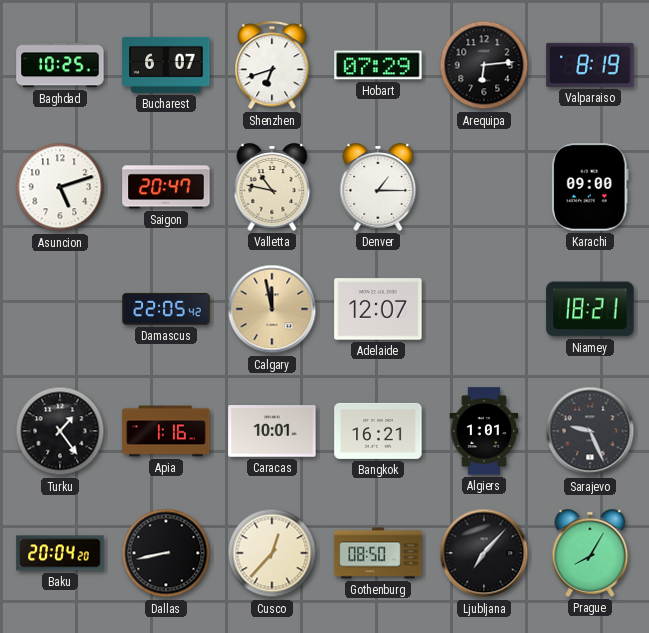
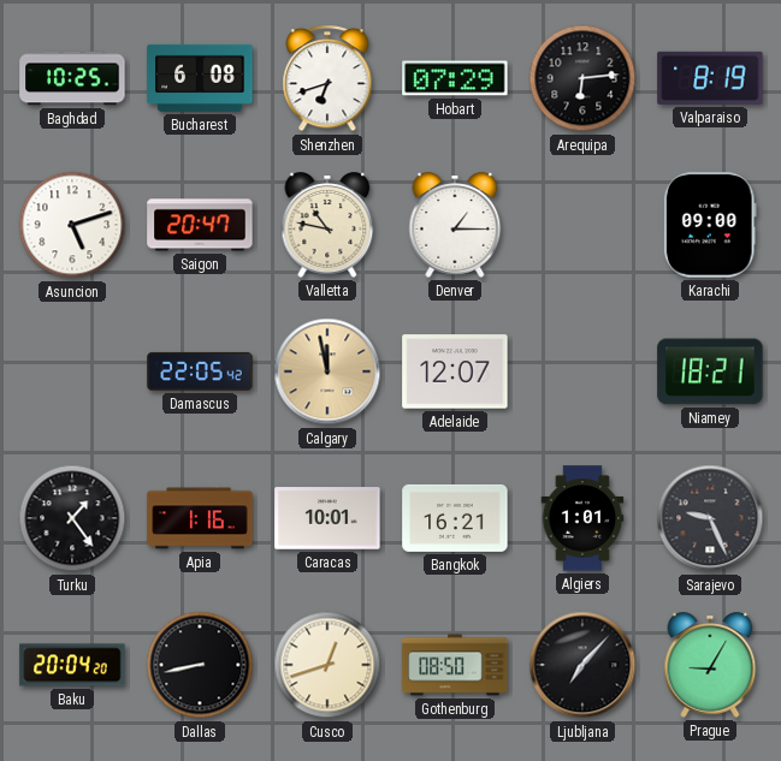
Bucharest: 6:07 -> 6:08
Cusco: 12:37 -> 12:42
Prague: 8:05 -> 9:05
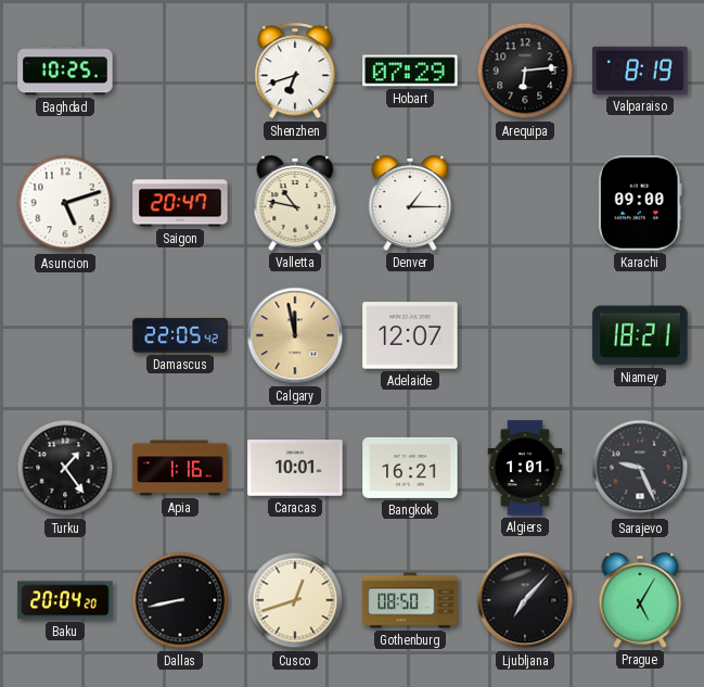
Bucharest: 6:08 -> none
Prague: 9:05 -> 5:05
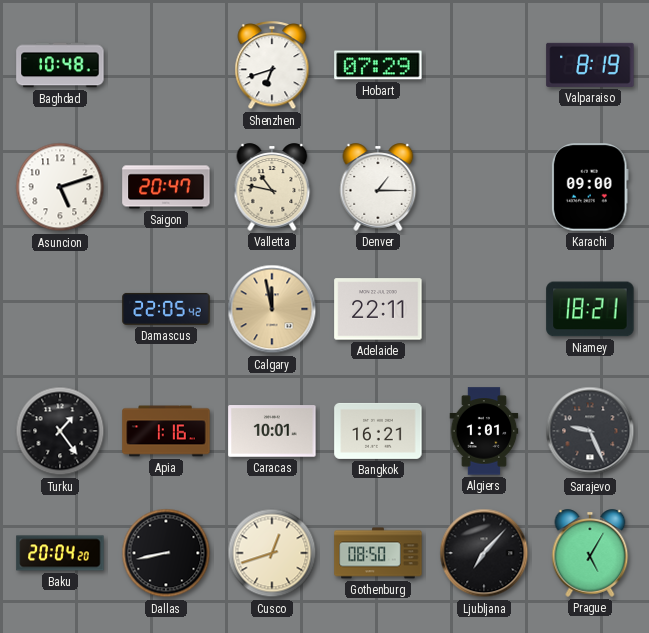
Baghdad: 10:25 -> 10:48
Arequipa: 6:14 -> none
Adelaide: 12:07 -> 22:11
